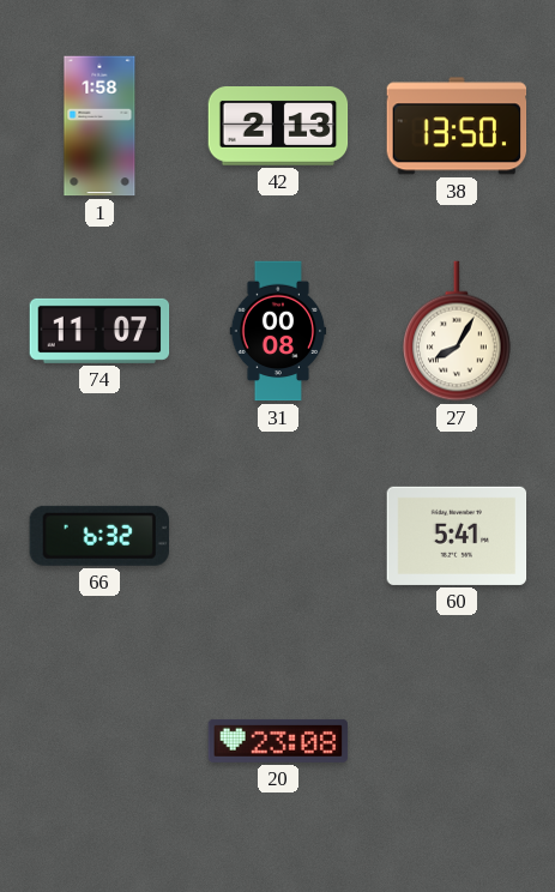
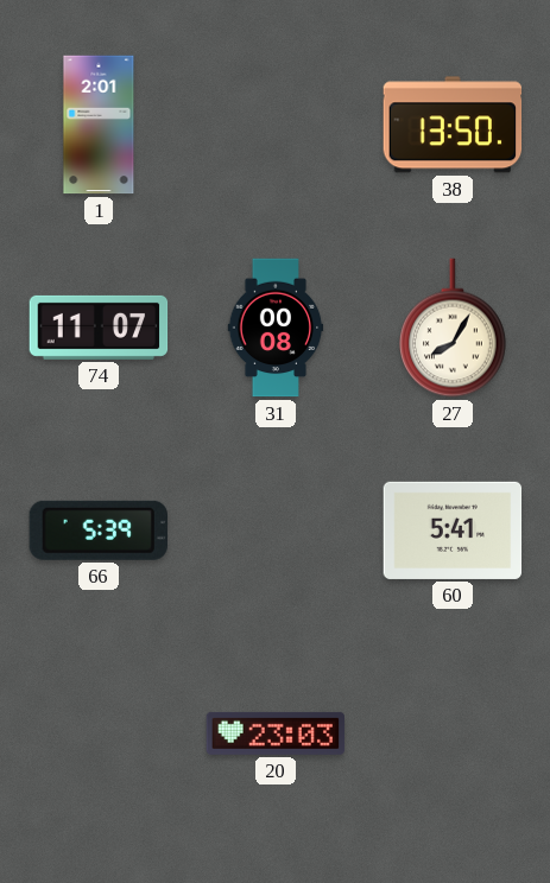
1: 1:58 -> 2:01
42: 2:13 -> none
66: 6:32 -> 5:39
20: 23:08 -> 23:03
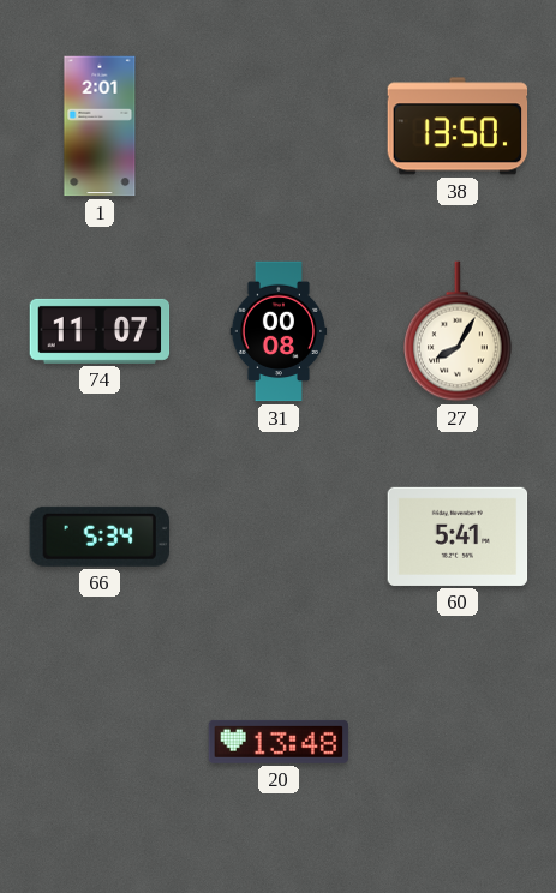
66: 5:39 -> 5:34
20: 23:03 -> 13:48
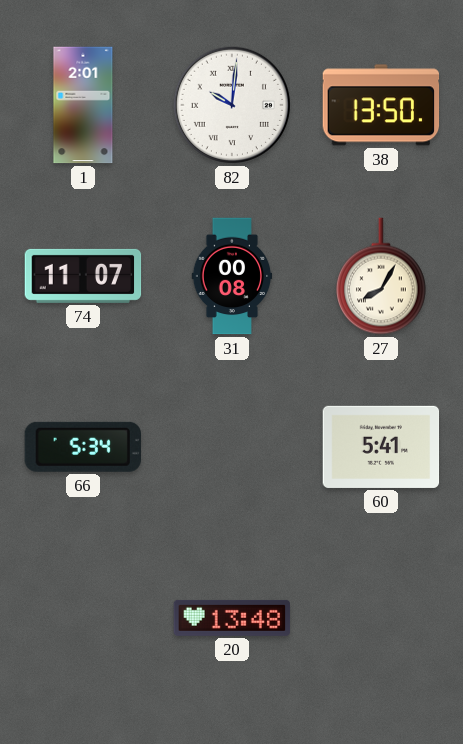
82: none -> 10:01
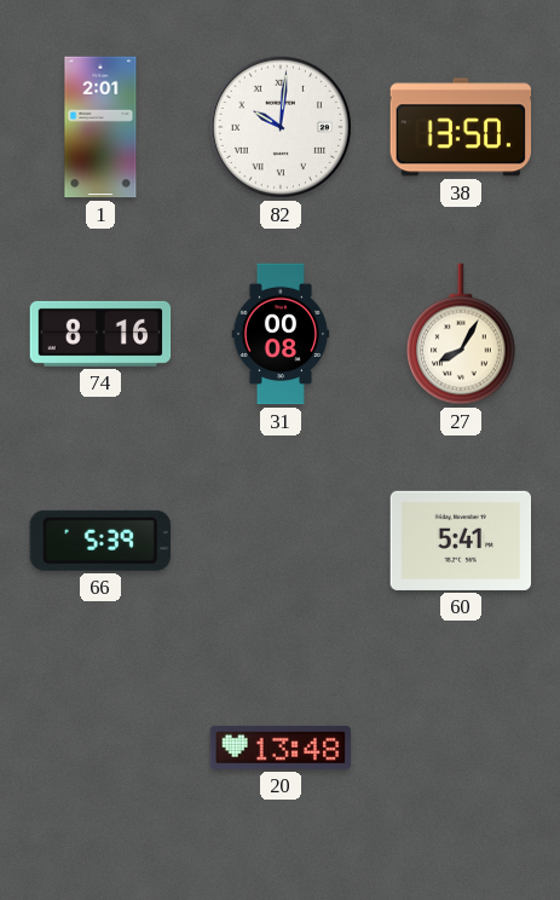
74: 11:07 -> 8:16
66: 5:34 -> 5:39
